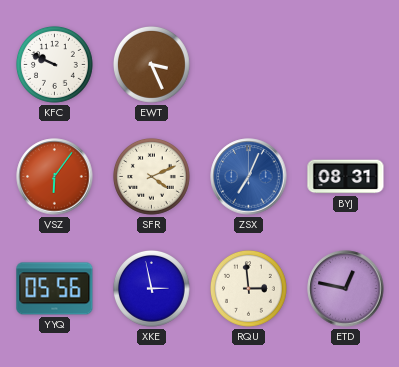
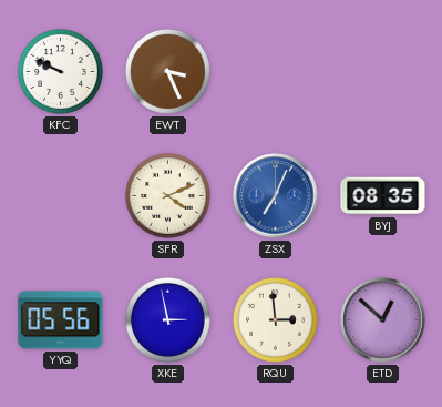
VSZ: 6:06 -> none
BYJ: 08:31 -> 08:35
ETD: 12:47 -> 12:52
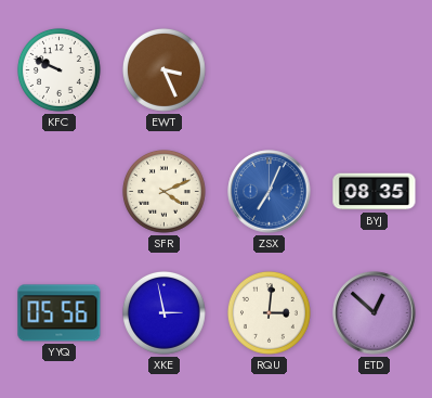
RQU: 2:59 -> 3:01
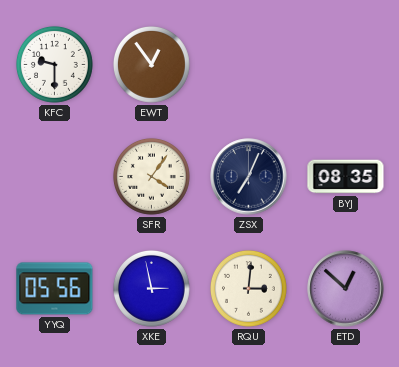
KFC: 9:49 -> 9:30
EWT: 3:26 -> 12:54
SFR: 4:11 -> 4:06
ZSX dial: blue -> navy
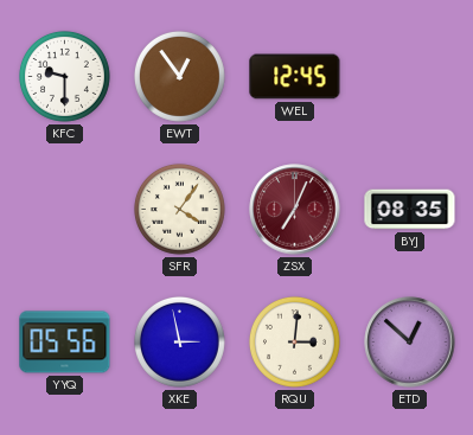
WEL: none -> 12:45
ZSX dial: navy -> burgundy
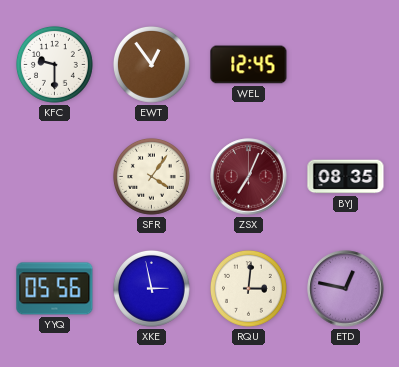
ETD: 12:52 -> 12:47
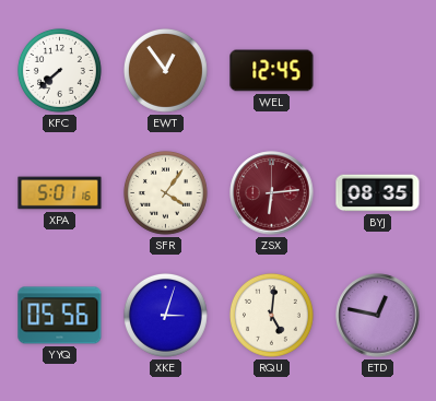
KFC: 9:30 -> 7:38
XPA: none -> 5:01
ZSX: 7:04 -> 6:14
XKE: 2:58 -> 3:03
RQU: 3:01 -> 5:01
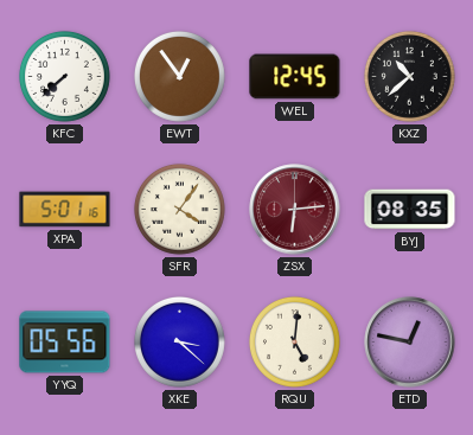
KXZ: none -> 10:38
XKE: 3:03 -> 3:22
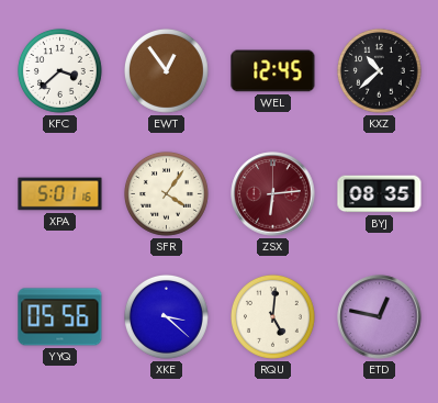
KFC: 7:38 -> 3:38
